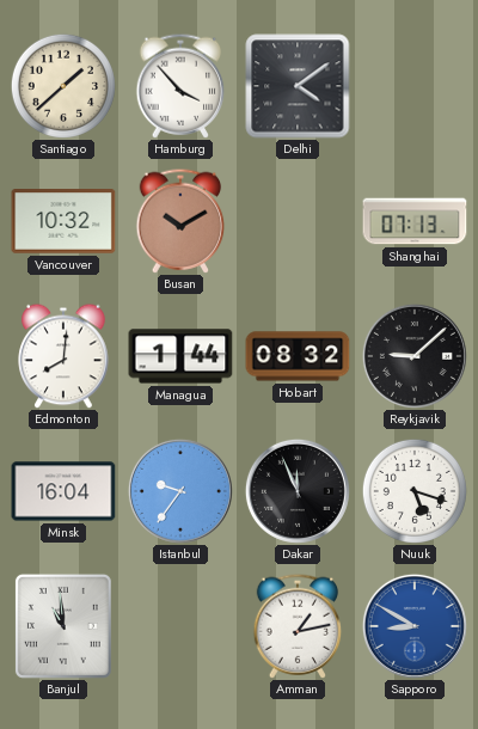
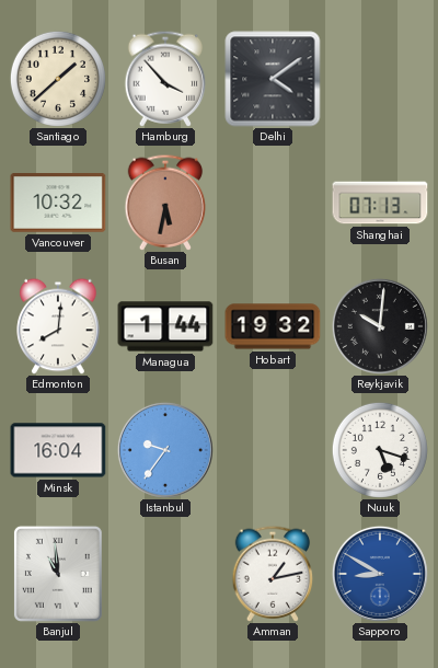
Busan: 10:10 -> 5:32
Hobart: 08:32 -> 19:32
Reykjavik: 9:08 -> 10:01
Dakar: 11:56 -> none
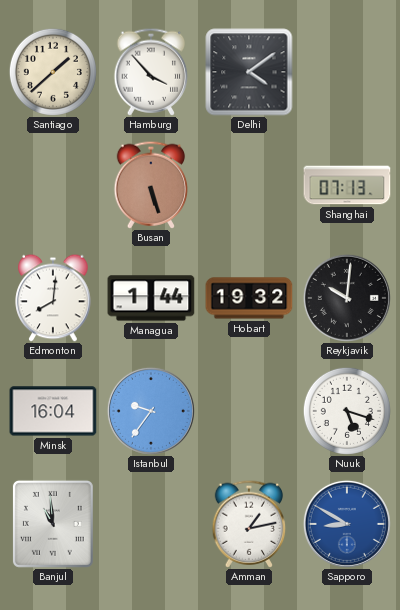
Vancouver: 10:32 -> none
Busan: 5:32 -> 5:27
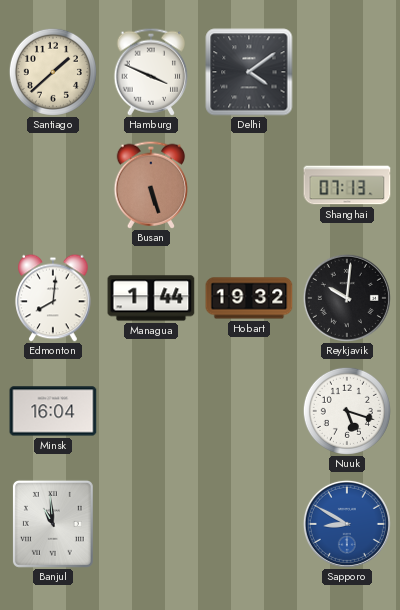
Hamburg: 3:53 -> 3:49
Istanbul: 9:36 -> none
Amman: 1:13 -> none
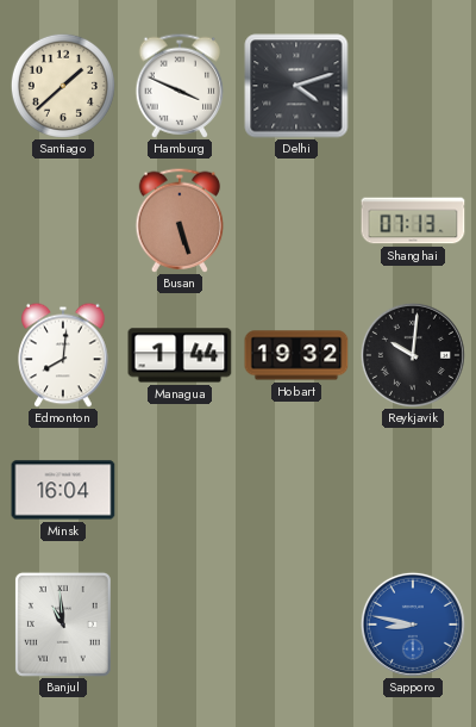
Delhi: 4:09 -> 4:12
Nuuk: 5:18 -> none
Sapporo: 8:50 -> 8:47
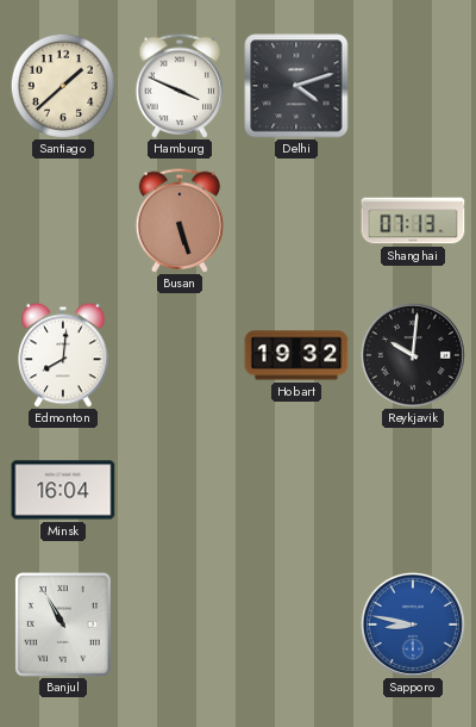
Managua: 1:44 -> none
Banjul: 10:59 -> 10:55
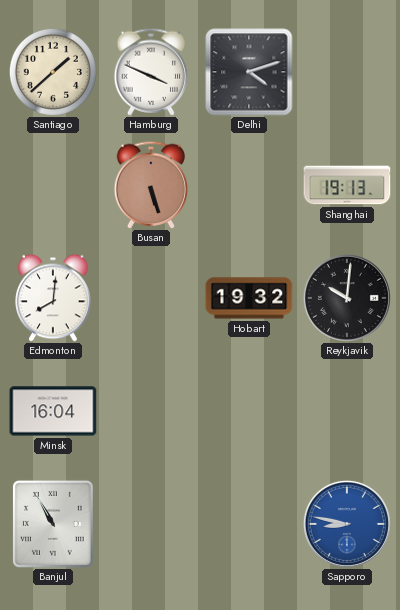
Shanghai: 07:13 -> 19:13
